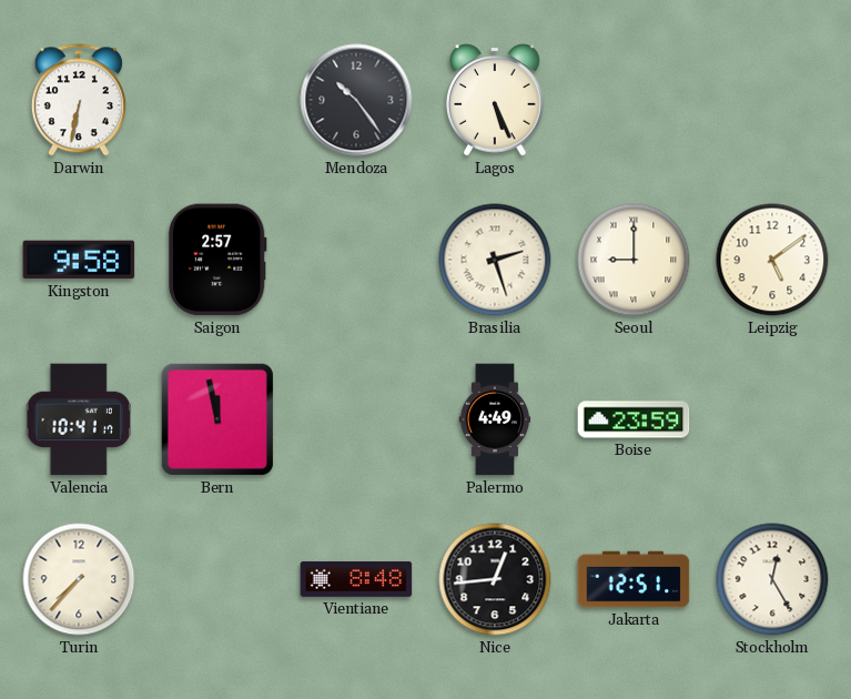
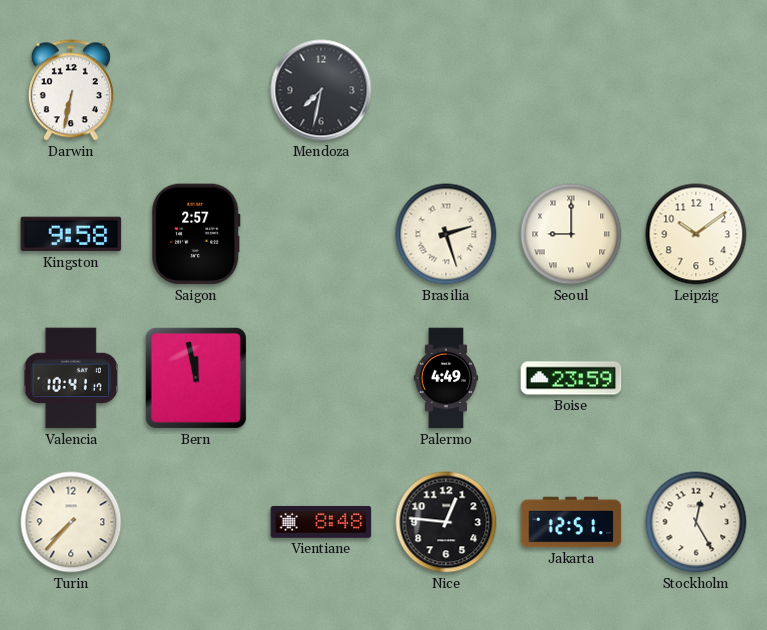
Mendoza: 10:24 -> 7:32
Lagos: 5:26 -> none
Leipzig: 5:09 -> 10:09
Nice: 12:44 -> 12:46
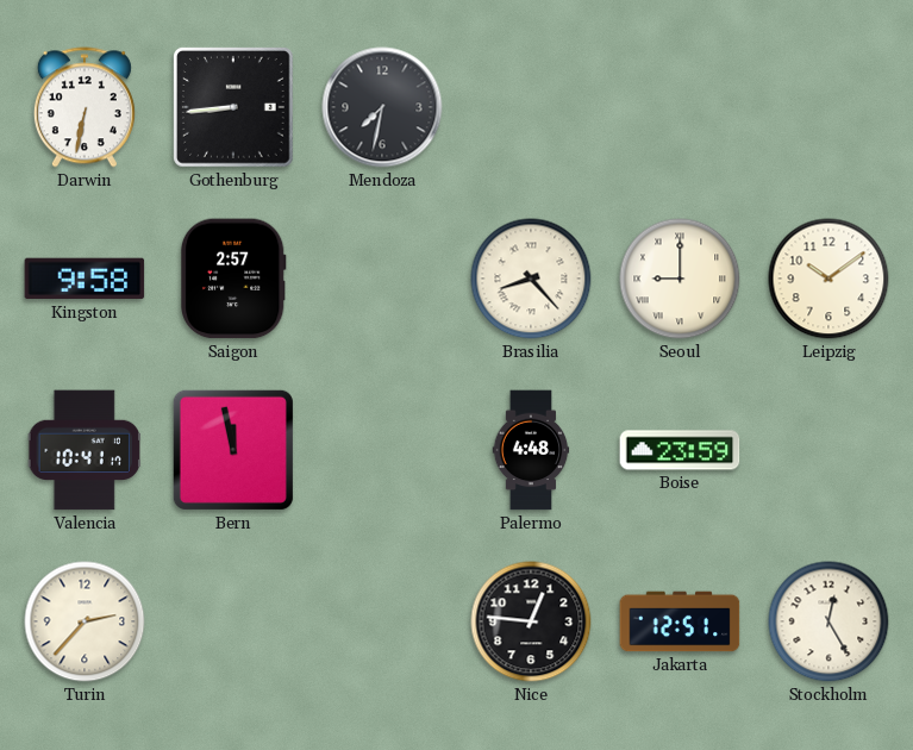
Gothenburg: none -> 8:44
Brasilia: 2:27 -> 8:23
Palermo: 4:49 -> 4:48
Turin: 7:37 -> 2:37
Vientiane: 8:48 -> none
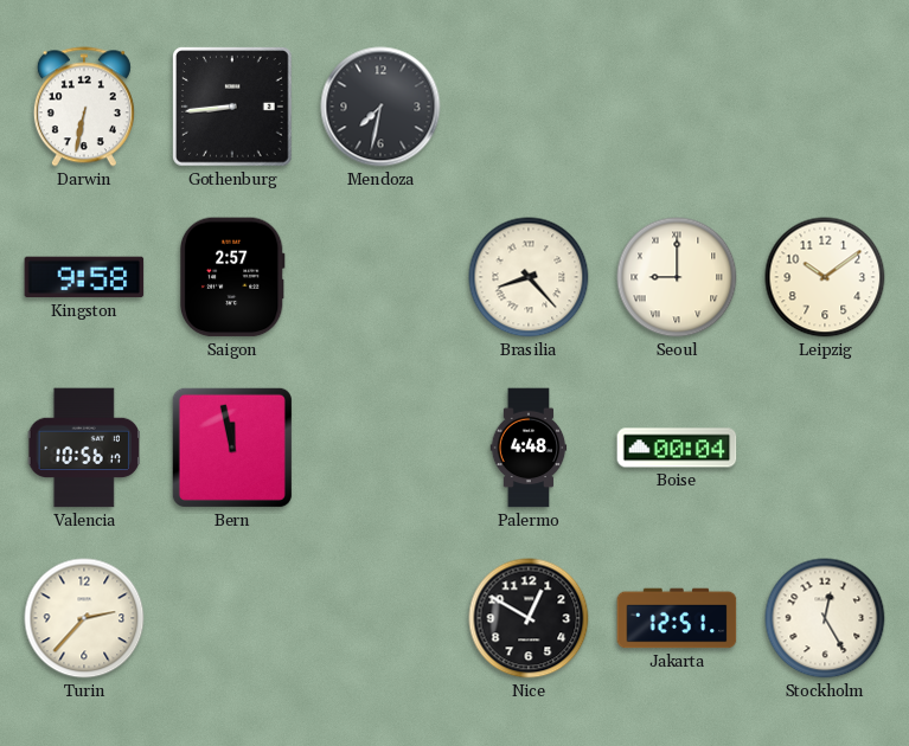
Valencia: 10:41 -> 10:56
Boise: 23:59 -> 00:04
Nice: 12:46 -> 12:50
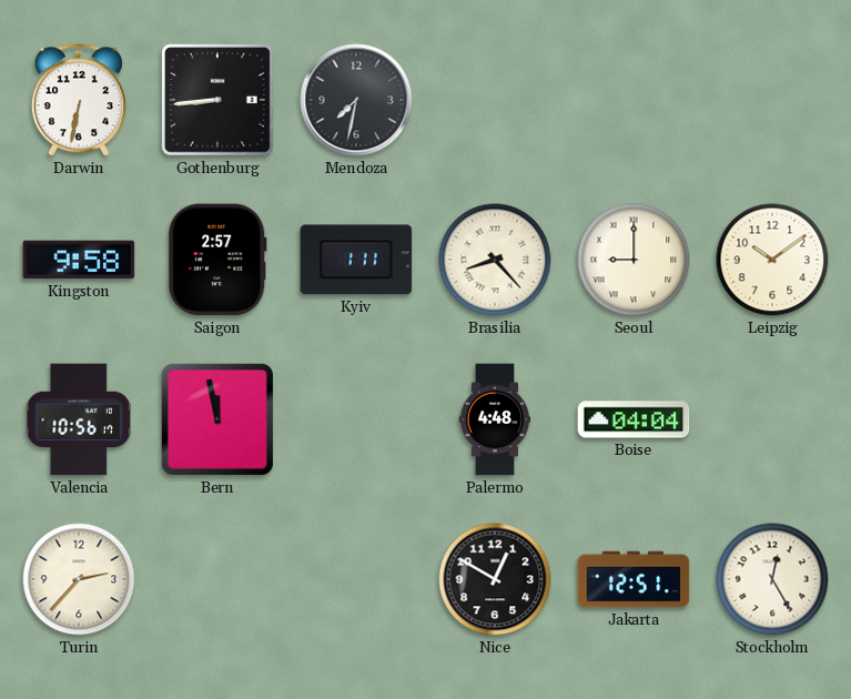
Kyiv: none -> 1:11
Boise: 00:04 -> 04:04
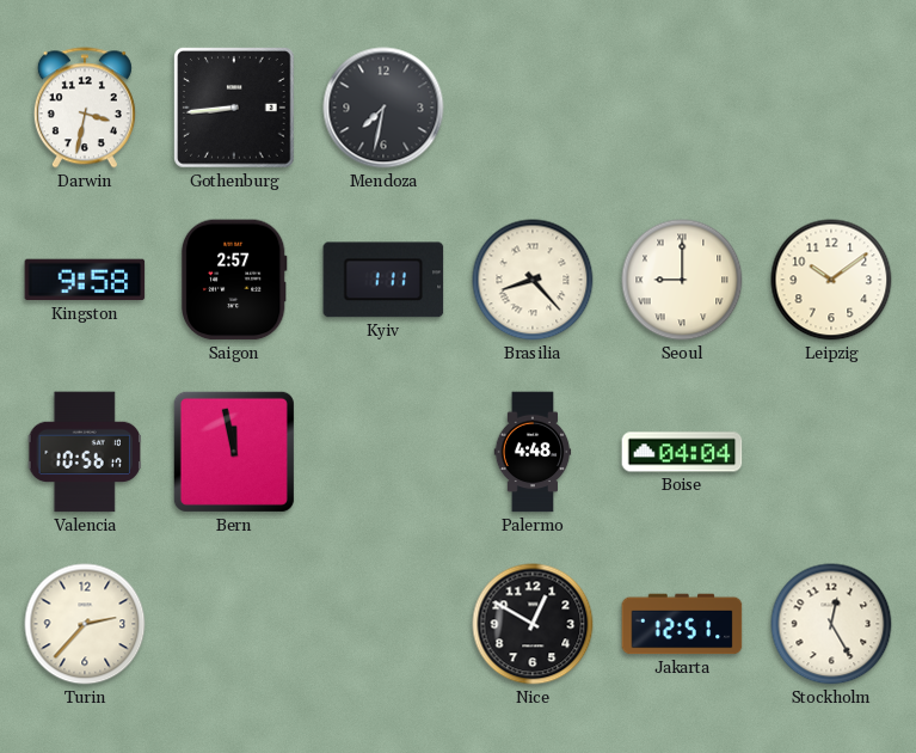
Darwin: 6:32 -> 3:32
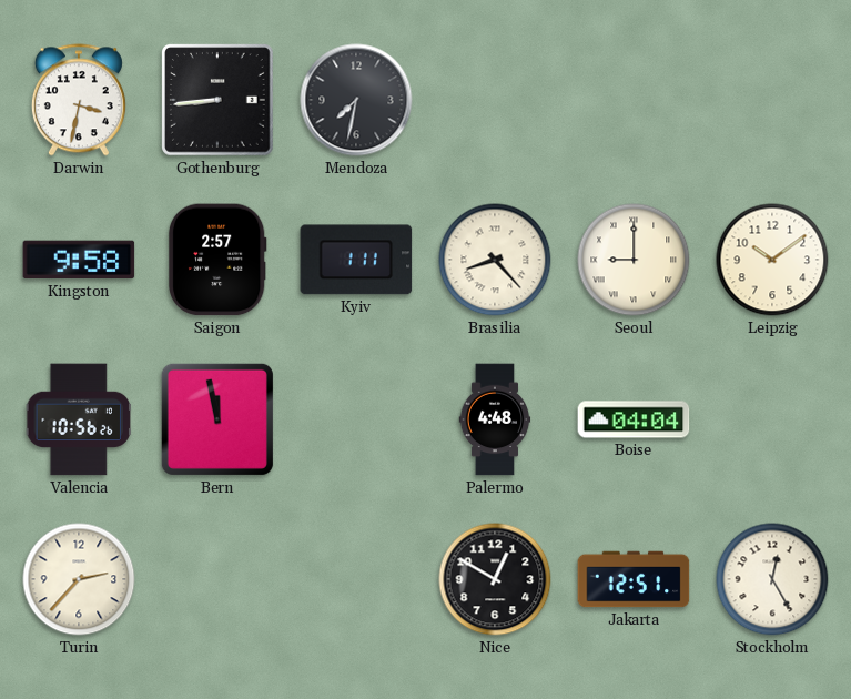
Valencia: 10:56:17 -> 10:56:26
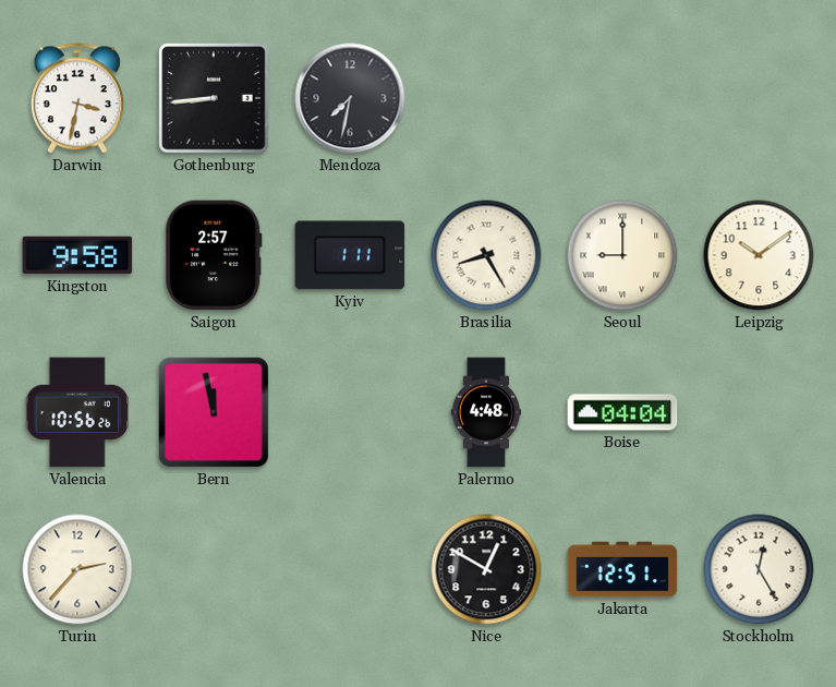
Brasilia: 8:23 -> 8:25
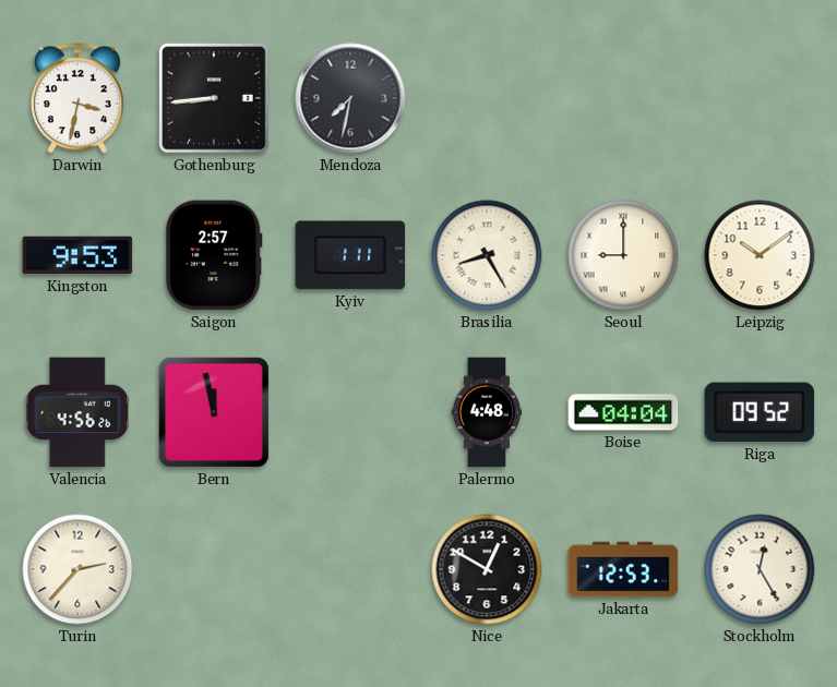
Kingston: 9:58 -> 9:53
Valencia: 10:56 -> 4:56
Riga: none -> 09:52
Jakarta: 12:51 -> 12:53
